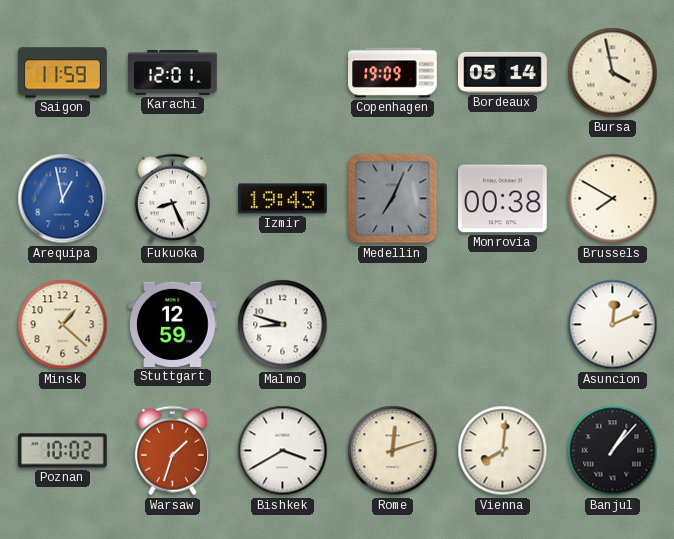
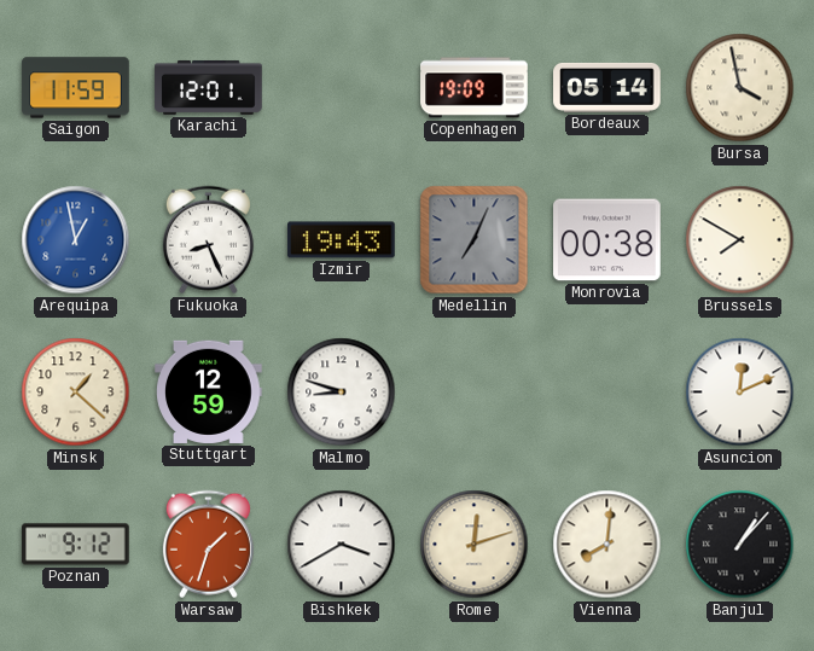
Poznan: 10:02 -> 9:12
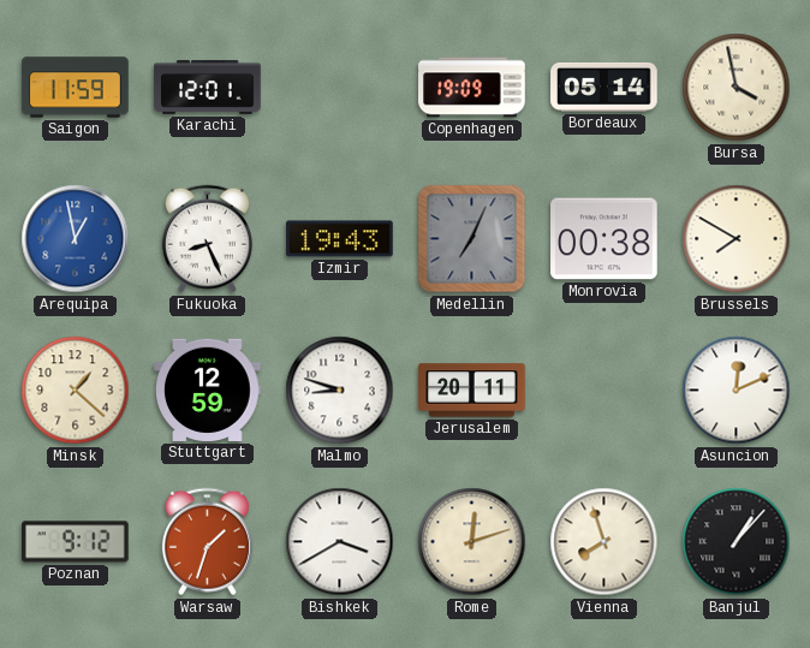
Jerusalem: none -> 20:11
Vienna: 8:01 -> 7:57
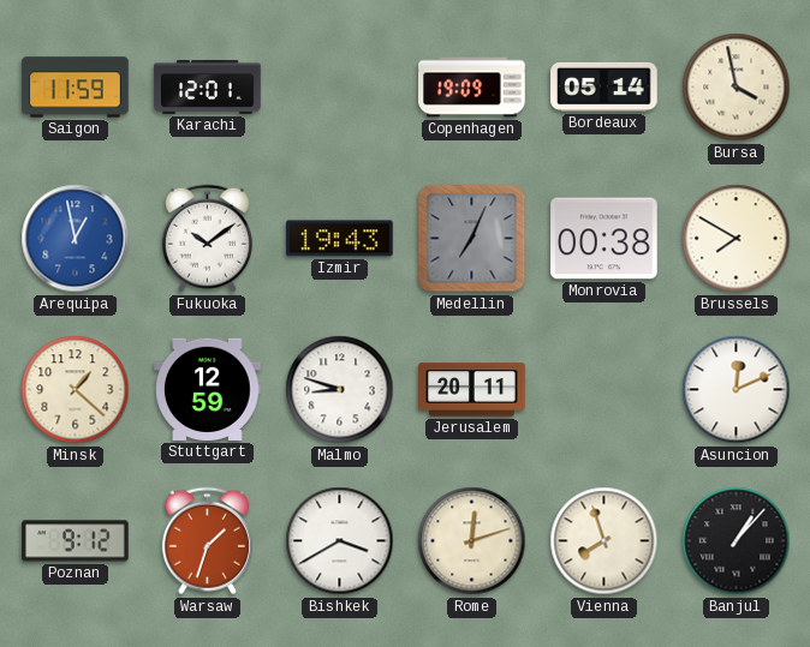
Fukuoka: 8:26 -> 10:09
